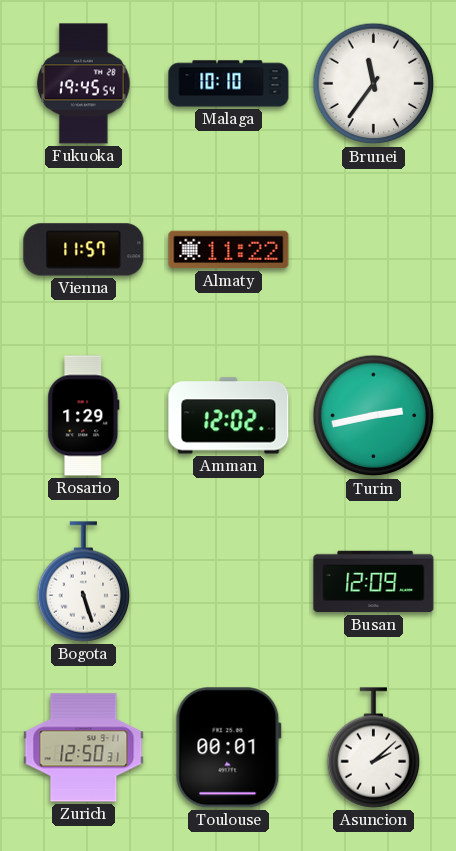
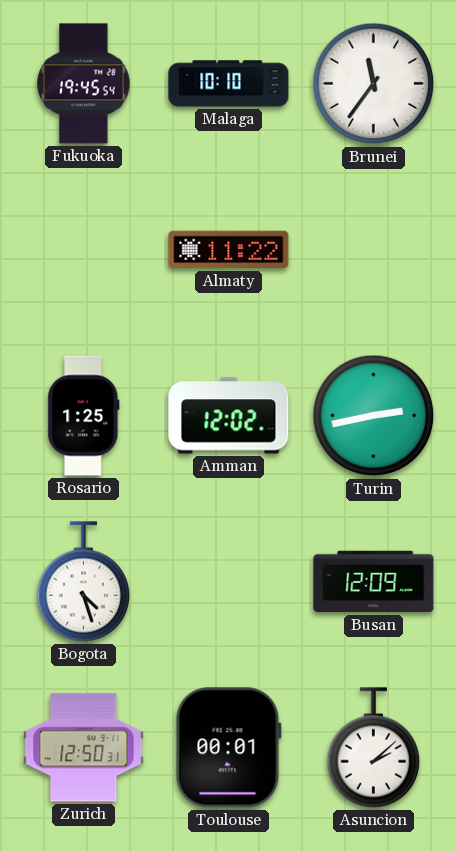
Vienna: 11:57 -> none
Rosario: 1:29 -> 1:25
Bogota: 5:27 -> 4:27
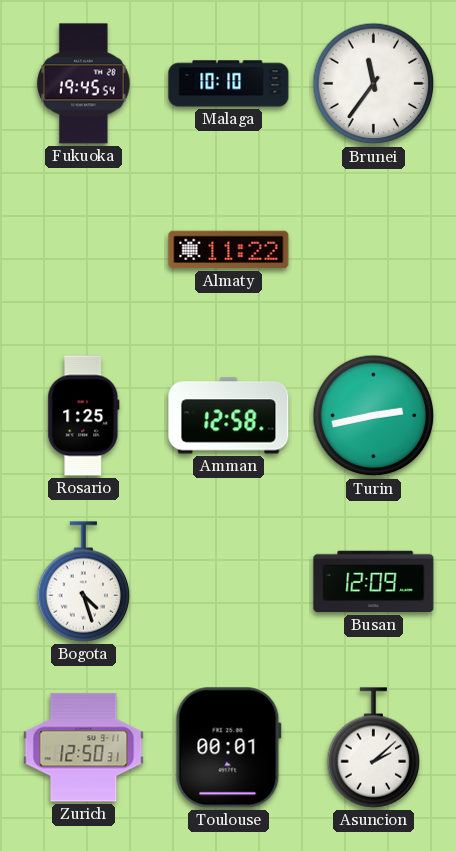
Amman: 12:02 -> 12:58
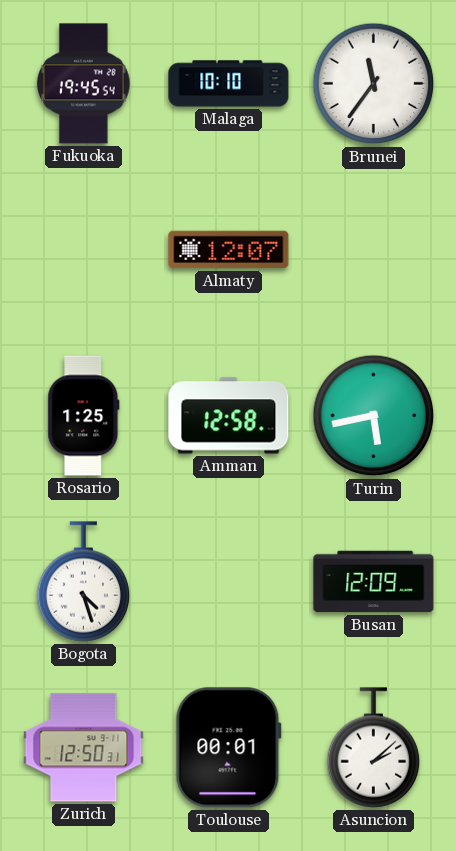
Almaty: 11:22 -> 12:07
Turin: 2:43 -> 5:43
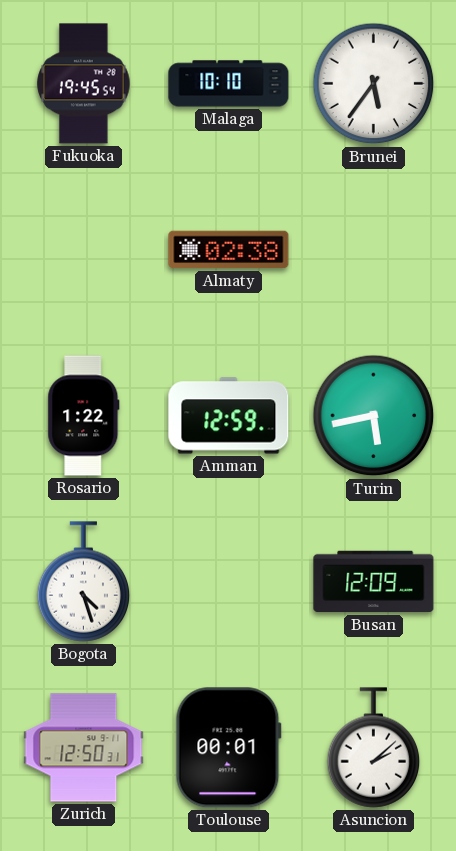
Brunei: 11:36 -> 5:36
Almaty: 12:07 -> 02:38
Rosario: 1:25 -> 1:22
Amman: 12:58 -> 12:59
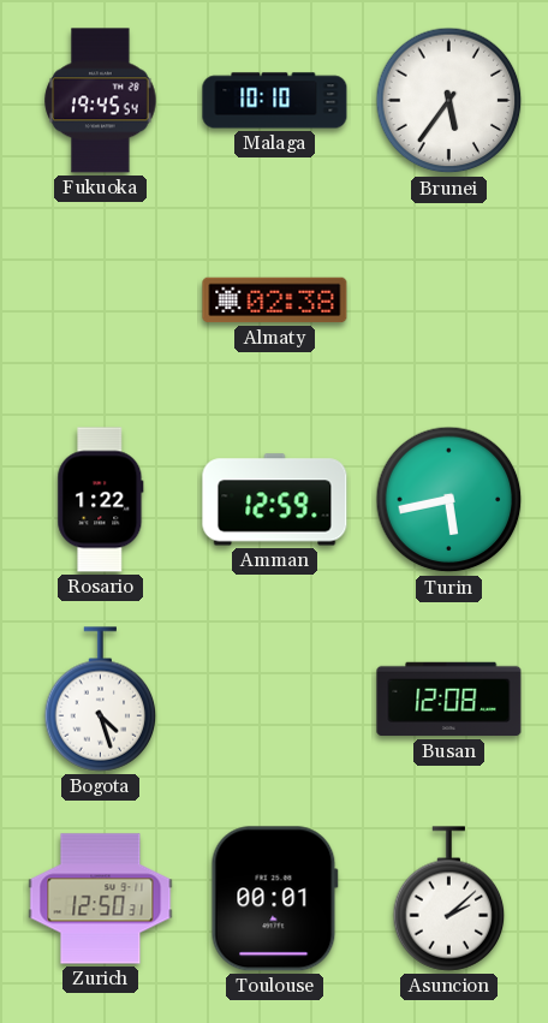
Busan: 12:09 -> 12:08
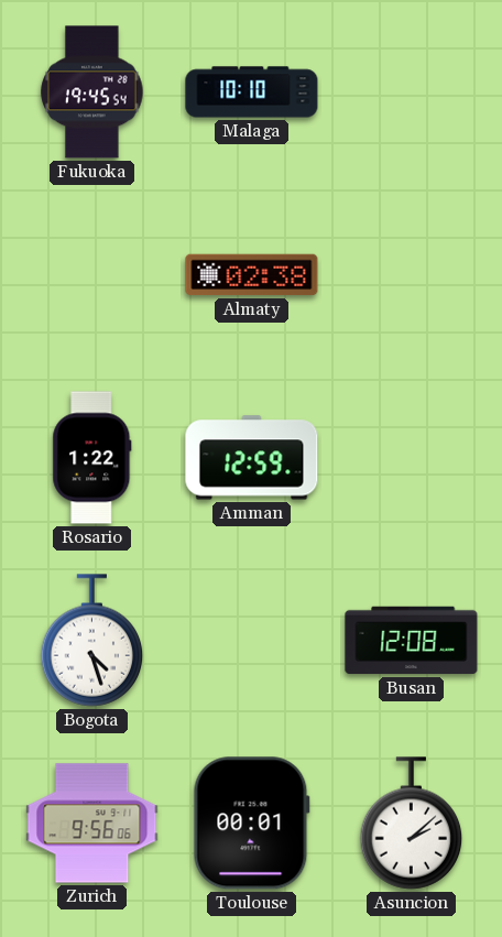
Brunei: 5:36 -> none
Turin: 5:43 -> none
Zurich: 12:50 -> 9:56
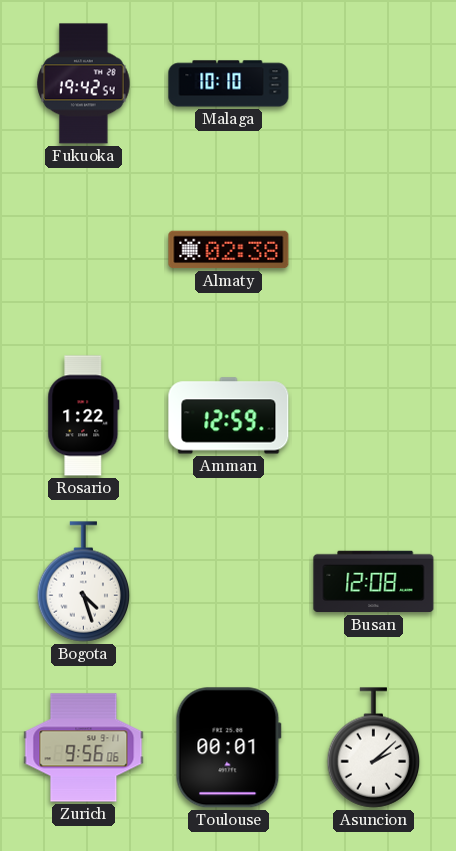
Fukuoka: 19:45 -> 19:42
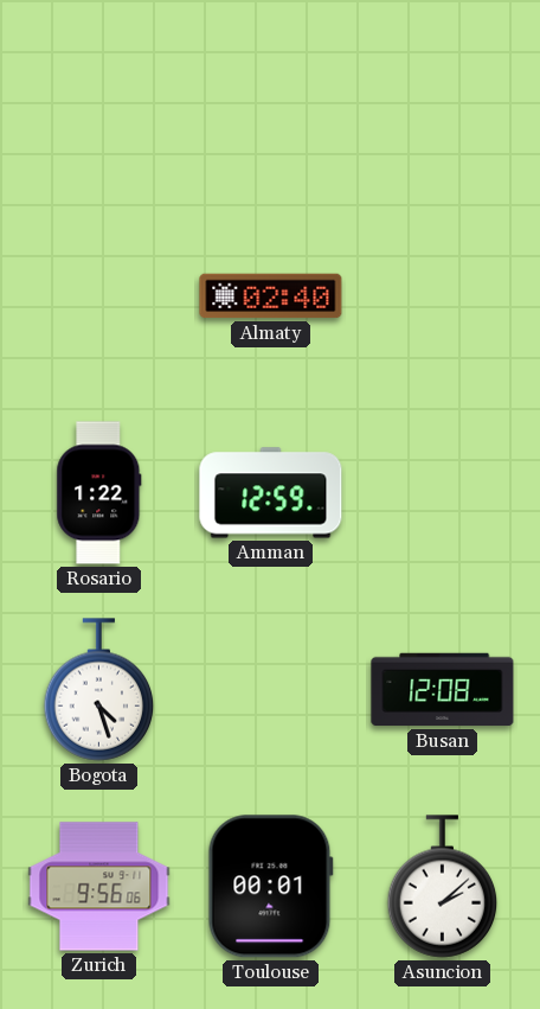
Fukuoka: 19:42 -> none
Malaga: 10:10 -> none
Almaty: 02:38 -> 02:40
